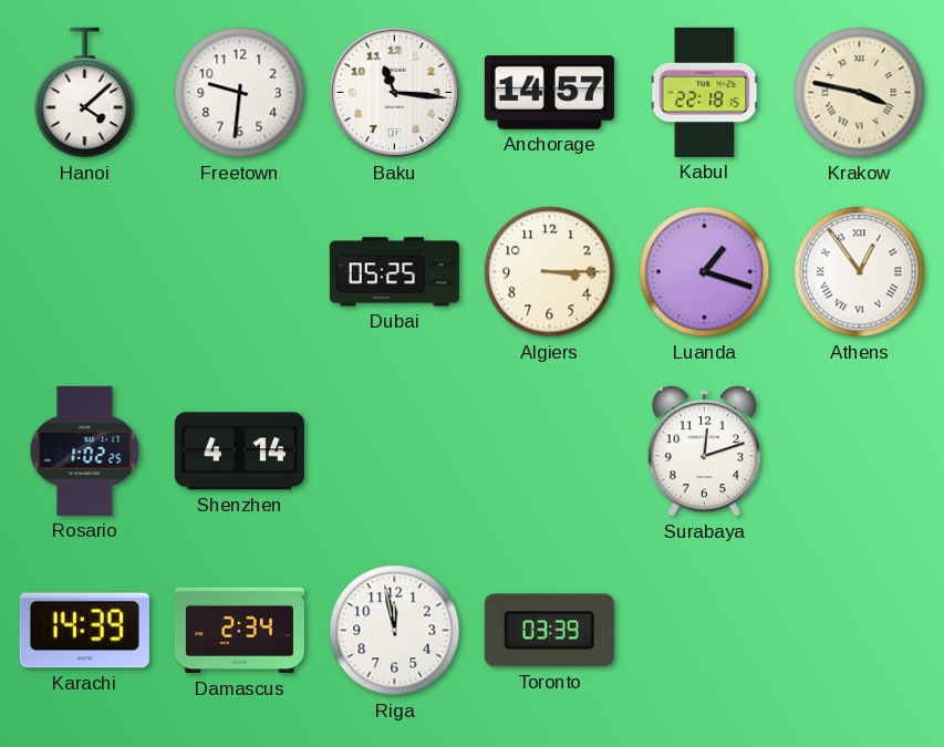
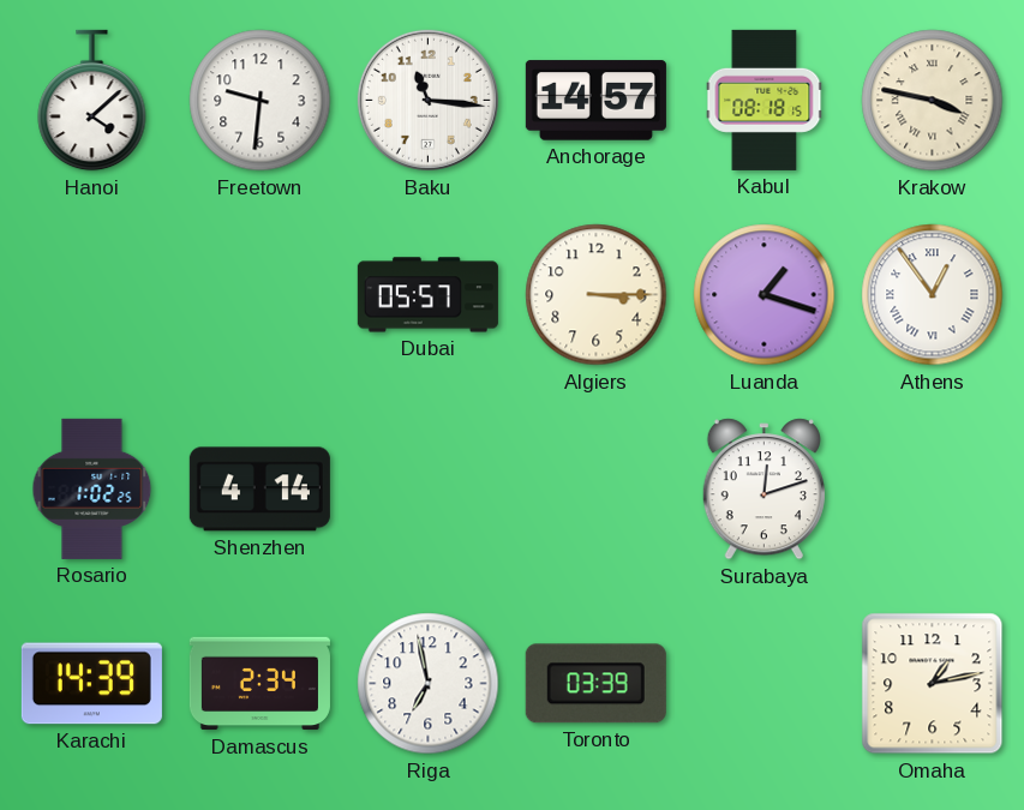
Kabul: 22:18 -> 08:18
Dubai: 05:25 -> 05:57
Riga: 11:58 -> 6:58
Omaha: none -> 1:13
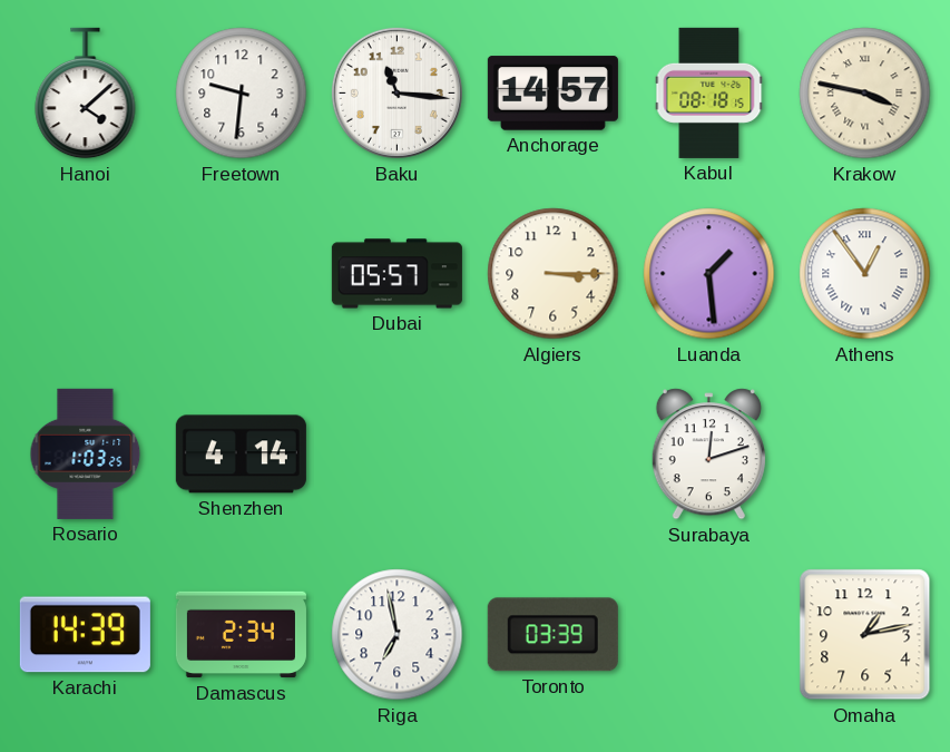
Luanda: 1:18 -> 1:29
Rosario: 1:02 -> 1:03
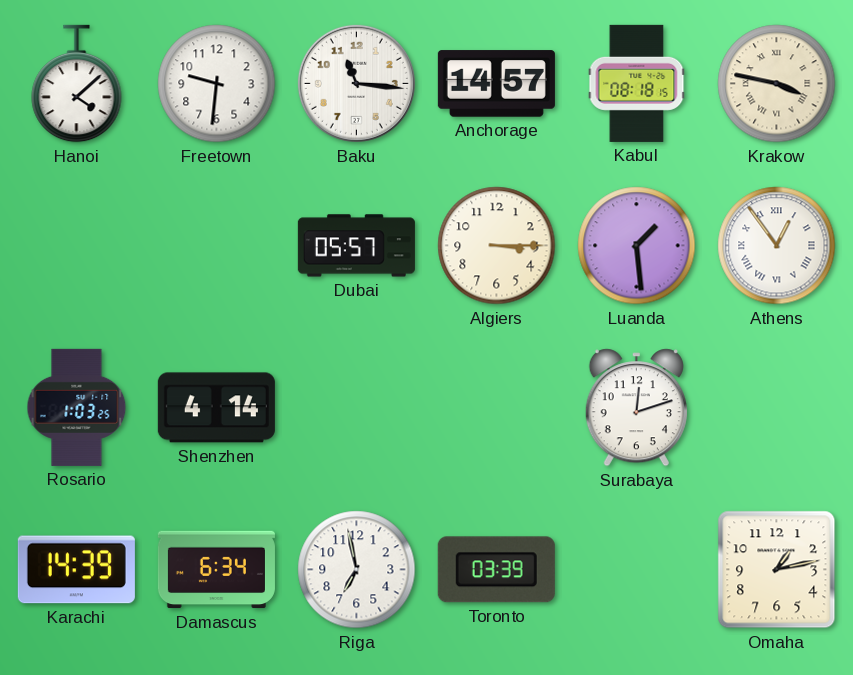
Damascus: 2:34 -> 6:34
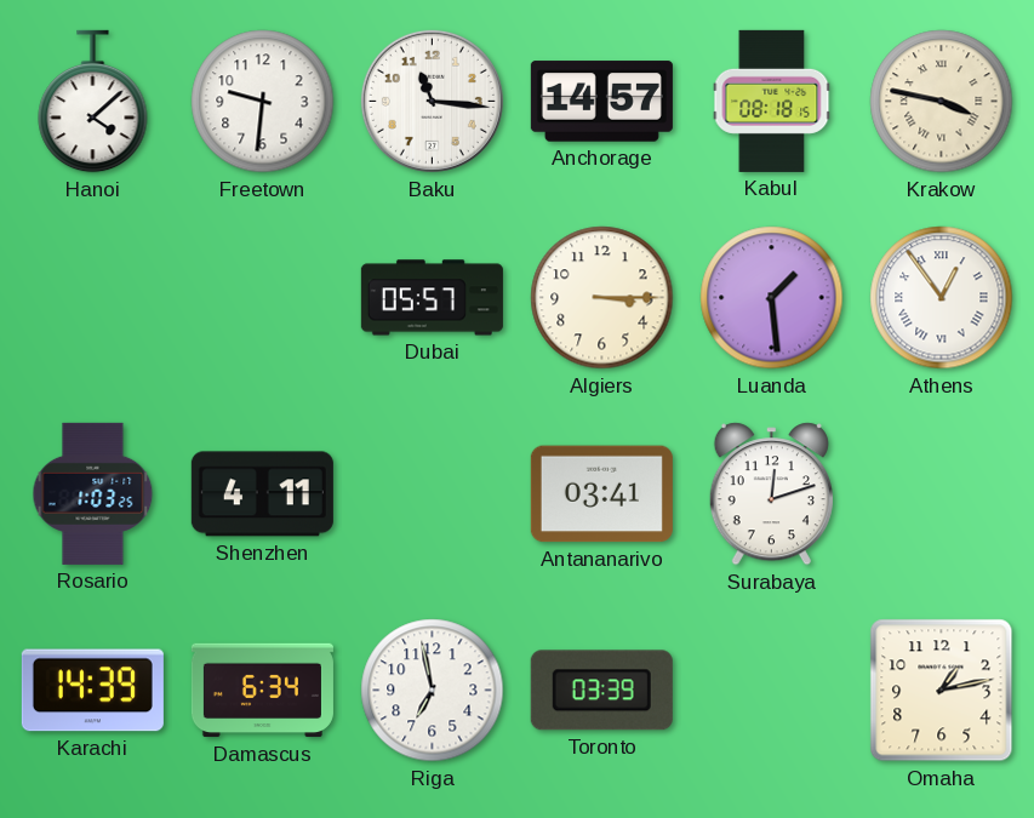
Shenzhen: 4:14 -> 4:11
Antananarivo: none -> 03:41
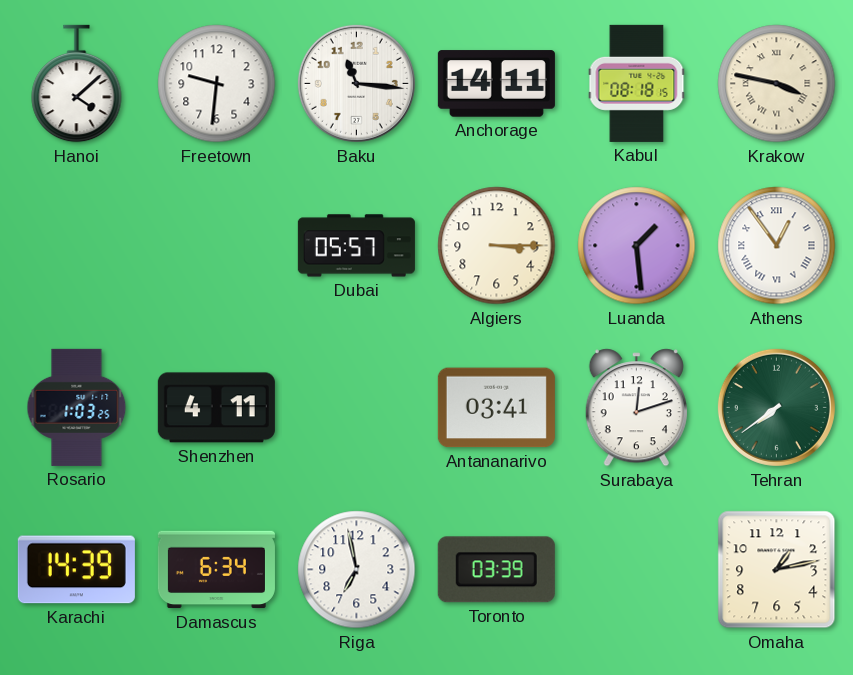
Anchorage: 14:57 -> 14:11
Tehran: none -> 7:39
